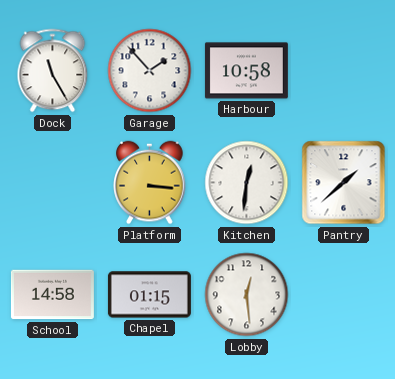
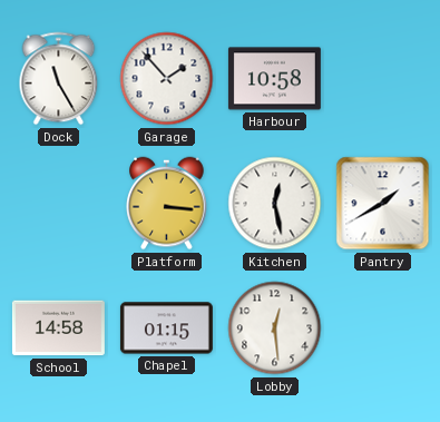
Kitchen: 12:31 -> 12:28
Pantry: 1:38 -> 1:40
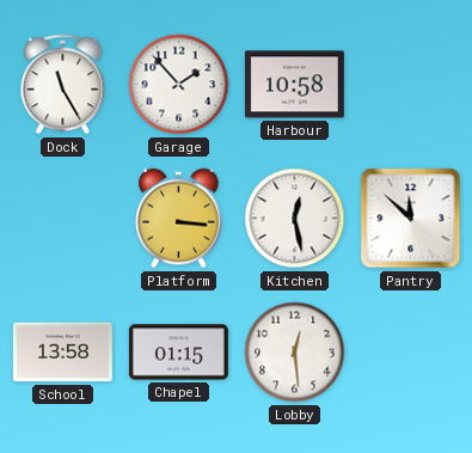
Pantry: 1:40 -> 11:52
School: 14:58 -> 13:58
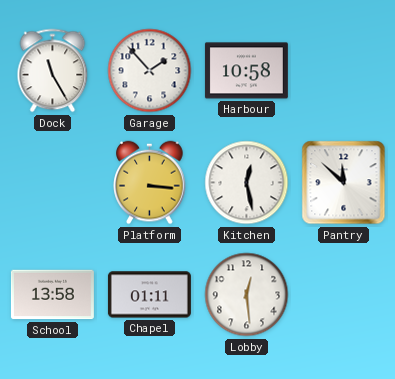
Chapel: 01:15 -> 01:11
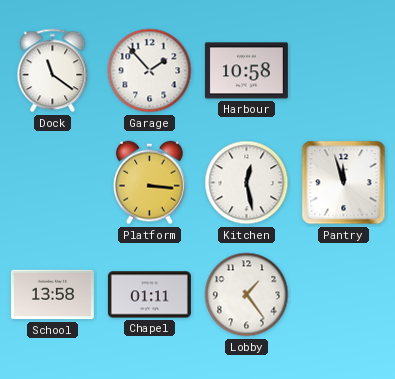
Dock: 11:25 -> 11:21
Pantry: 11:52 -> 11:57
Lobby: 12:29 -> 1:24
